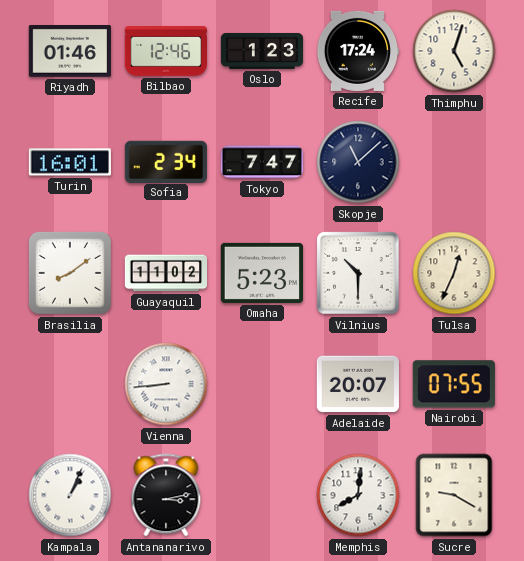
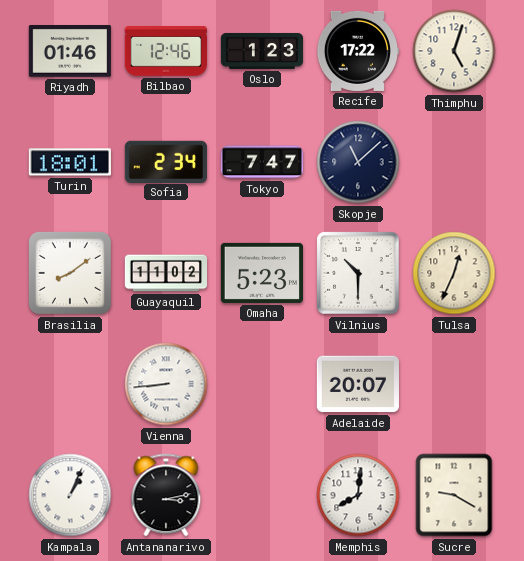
Recife: 17:24 -> 17:22
Turin: 16:01 -> 18:01
Nairobi: 07:55 -> none
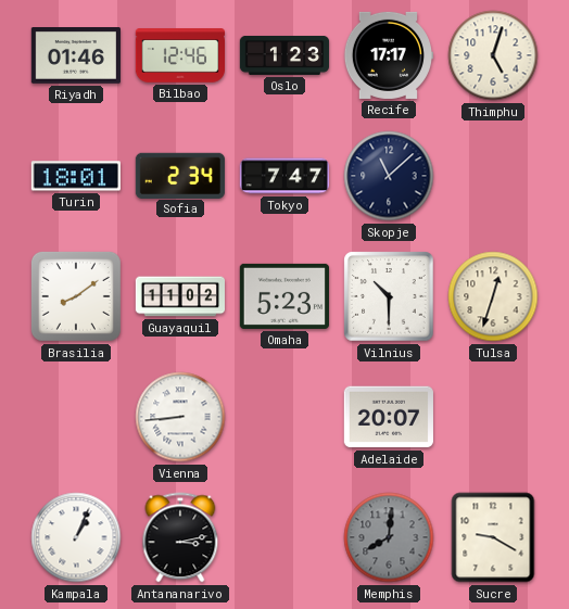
Recife: 17:22 -> 17:17
Tulsa: 12:34 -> 12:33
Memphis dial: white -> grey
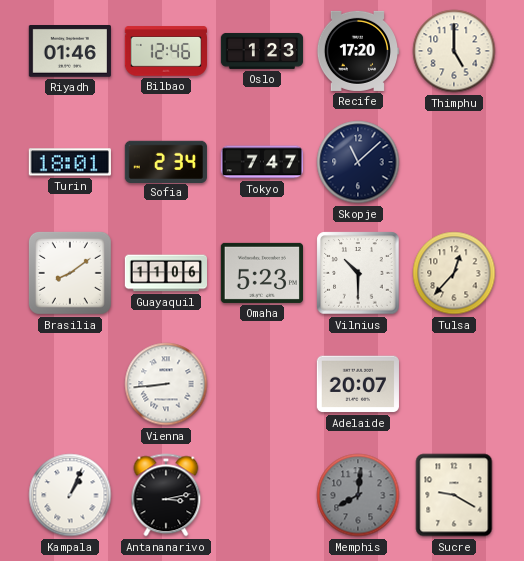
Recife: 17:17 -> 17:20
Thimphu: 5:03 -> 5:00
Guayaquil: 11:02 -> 11:06
Tulsa: 12:33 -> 12:37
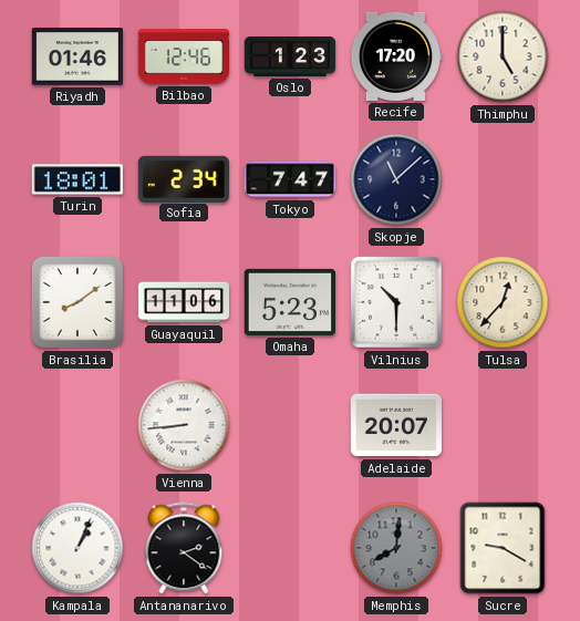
Antananarivo: 3:13 -> 2:21
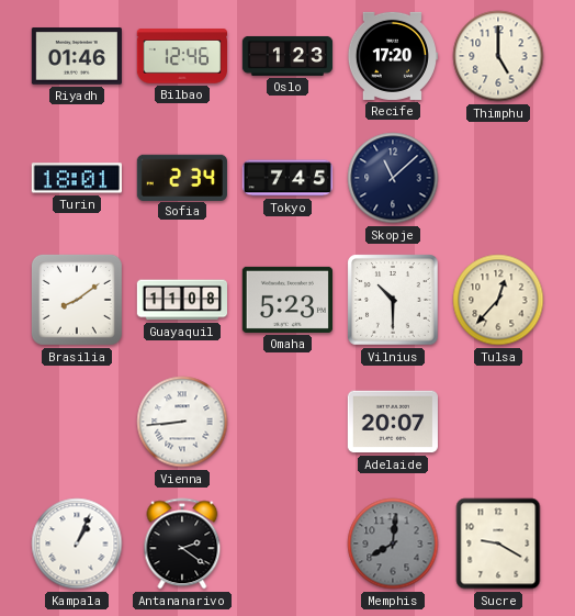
Tokyo: 7:47 -> 7:45
Guayaquil: 11:06 -> 11:08
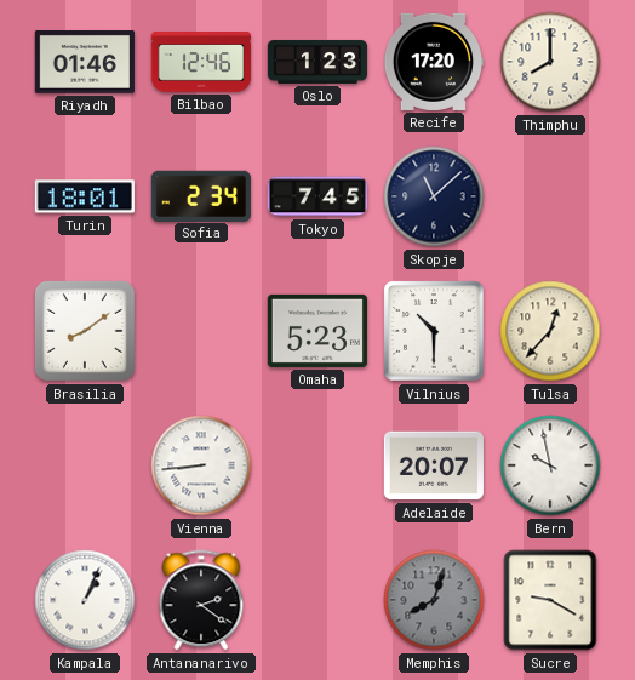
Thimphu: 5:00 -> 8:00
Guayaquil: 11:08 -> none
Bern: none -> 9:58
Memphis: 8:01 -> 8:03
